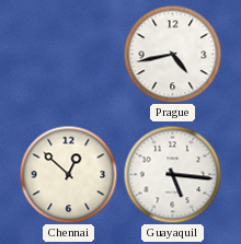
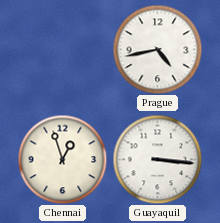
Chennai: 12:52 -> 12:57
Guayaquil: 5:16 -> 3:16
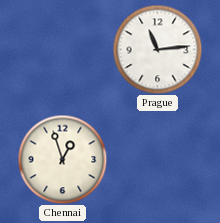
Prague: 4:43 -> 11:14
Guayaquil: 3:16 -> none
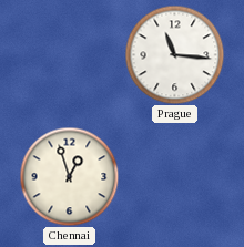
Prague: 11:14 -> 11:16
